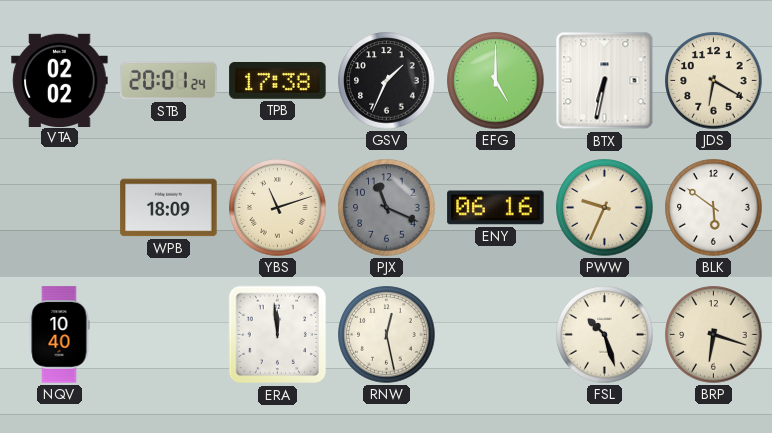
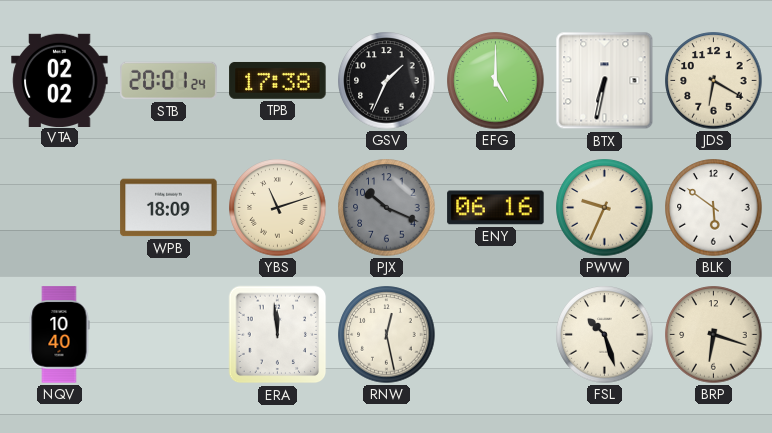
PJX: 11:19 -> 10:19
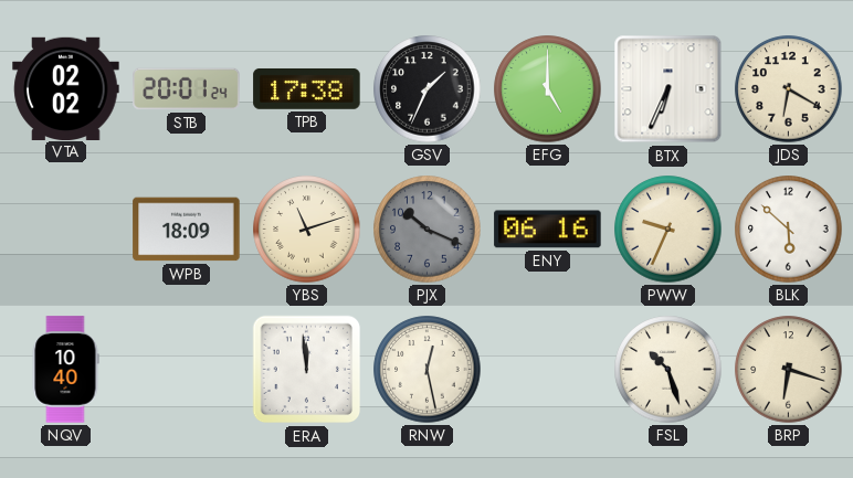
BTX: 6:32 -> 6:34
BLK: 5:51 -> 5:52
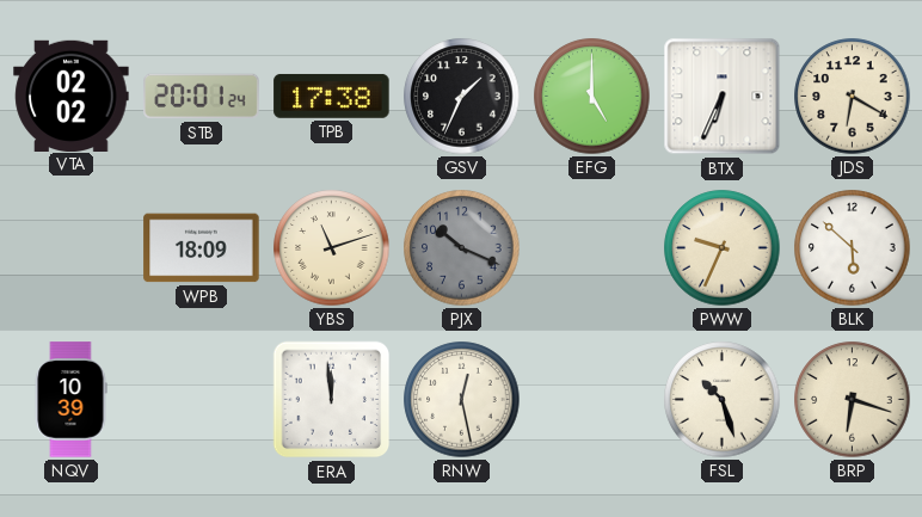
ENY: 06:16 -> none
NQV: 10:40 -> 10:39
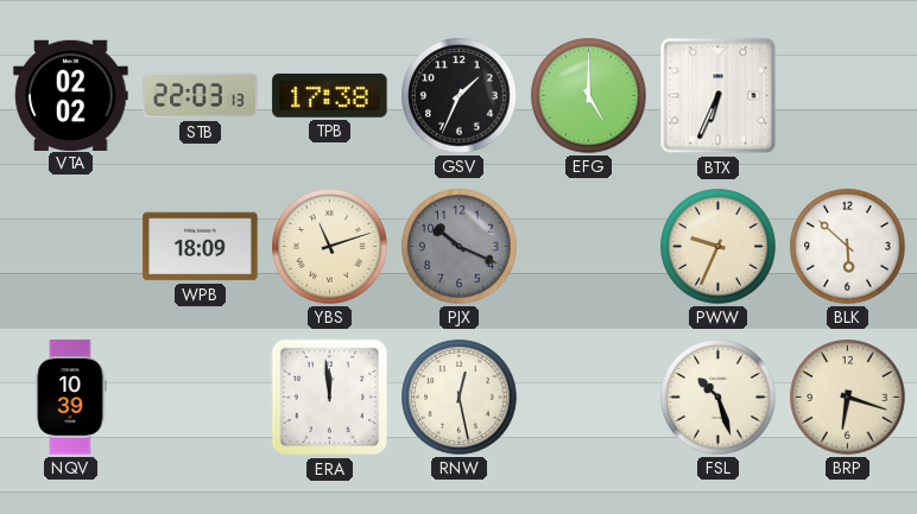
STB: 20:01 -> 22:03
JDS: 6:20 -> none
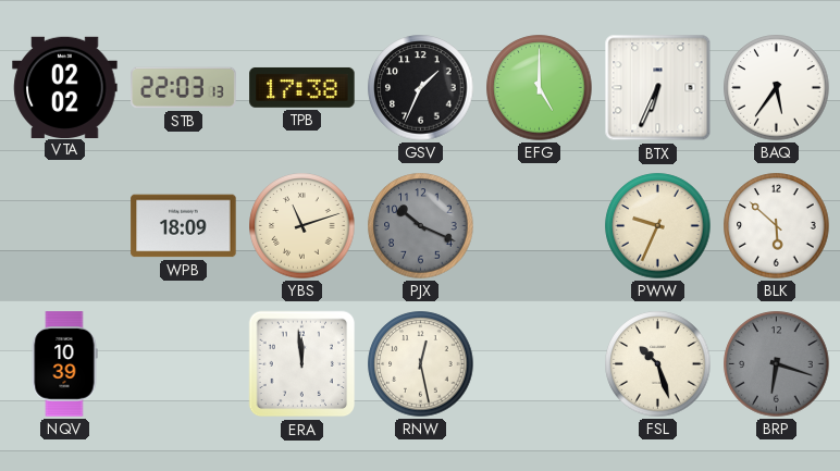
BAQ: none -> 5:36
BRP dial: cream -> grey
